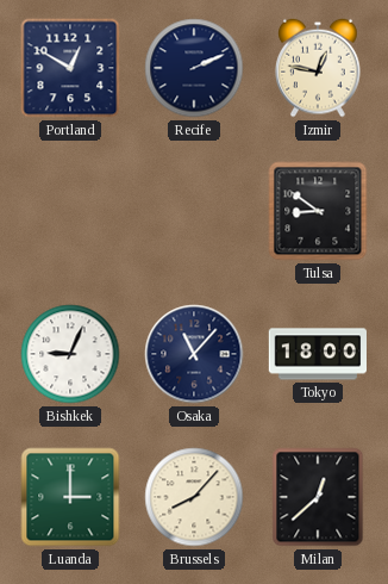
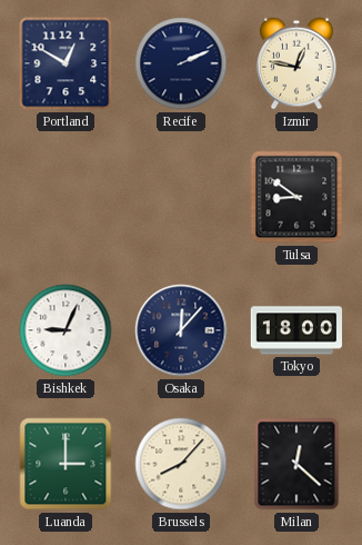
Osaka: 11:07 -> 12:07
Milan: 12:38 -> 12:22
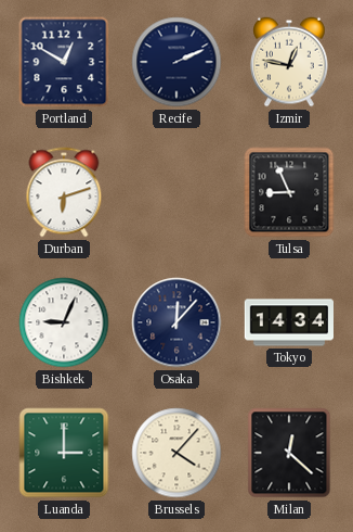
Durban: none -> 6:12
Tulsa: 8:51 -> 8:56
Tokyo: 18:00 -> 14:34
Brussels: 8:07 -> 4:07
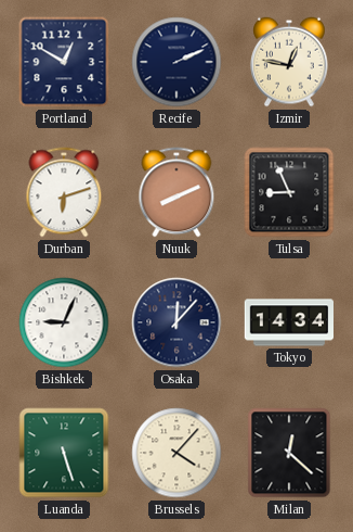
Nuuk: none -> 8:11
Luanda: 3:00 -> 5:27
